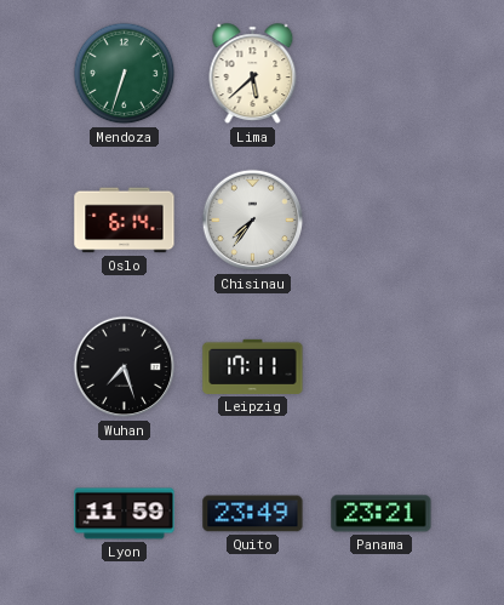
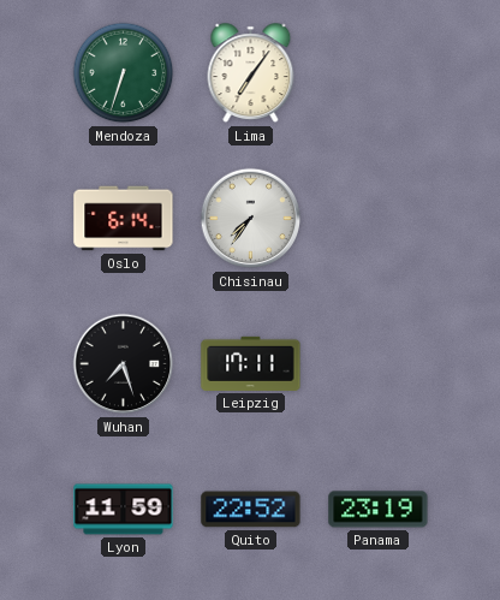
Lima: 5:38 -> 7:06
Quito: 23:49 -> 22:52
Panama: 23:21 -> 23:19
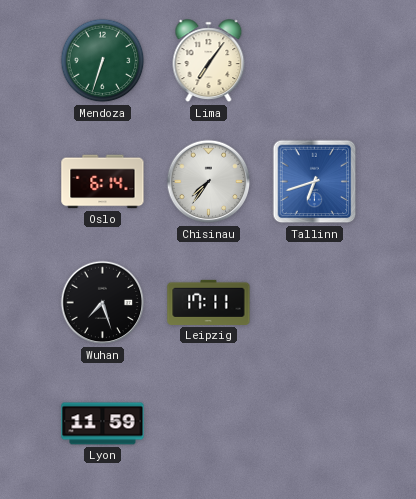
Tallinn: none -> 6:42
Quito: 22:52 -> none
Panama: 23:19 -> none
